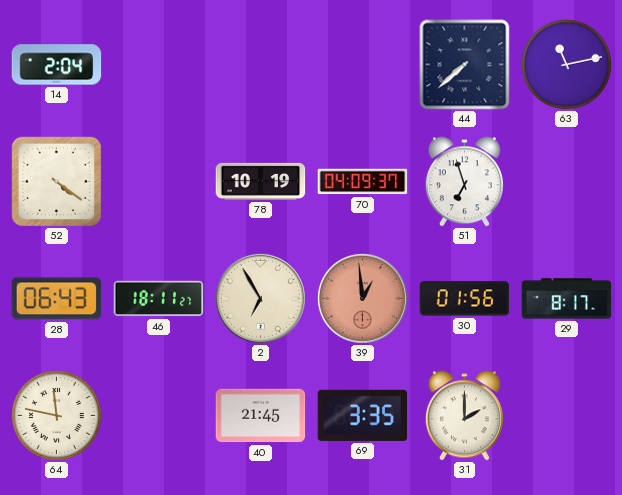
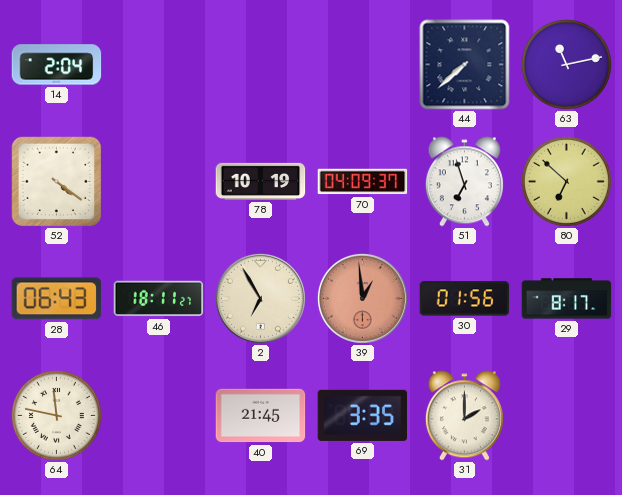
80: none -> 6:52
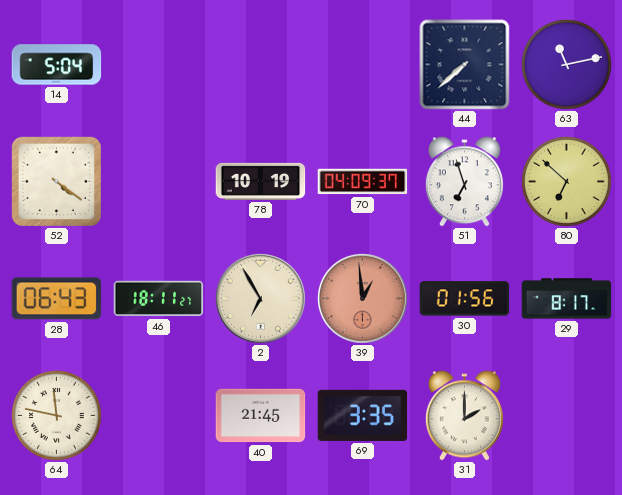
14: 2:04 -> 5:04
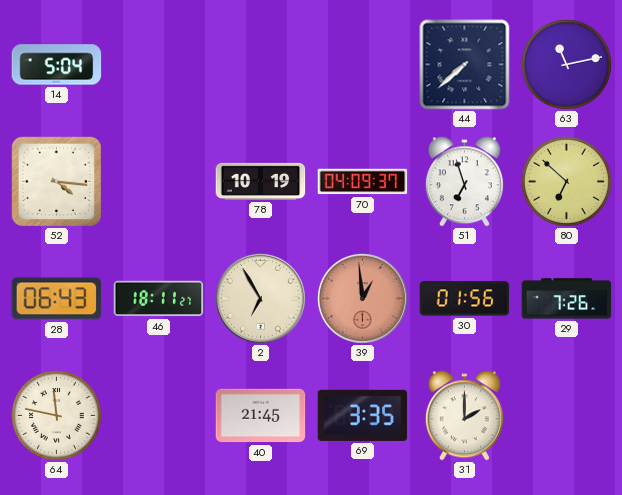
52: 4:21 -> 4:16
29: 8:17 -> 7:26
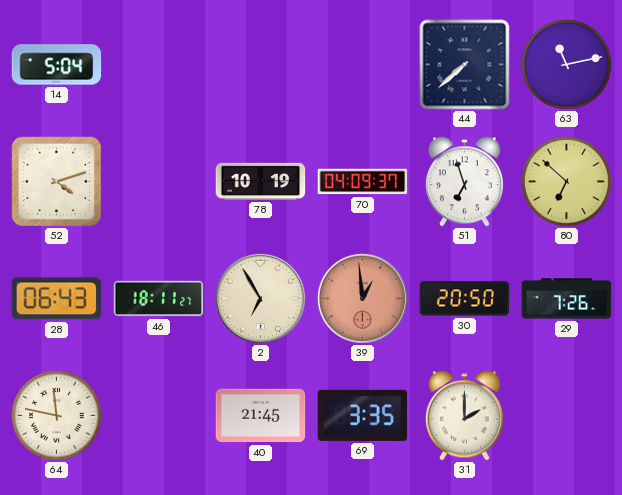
52: 4:16 -> 4:12
30: 01:56 -> 20:50
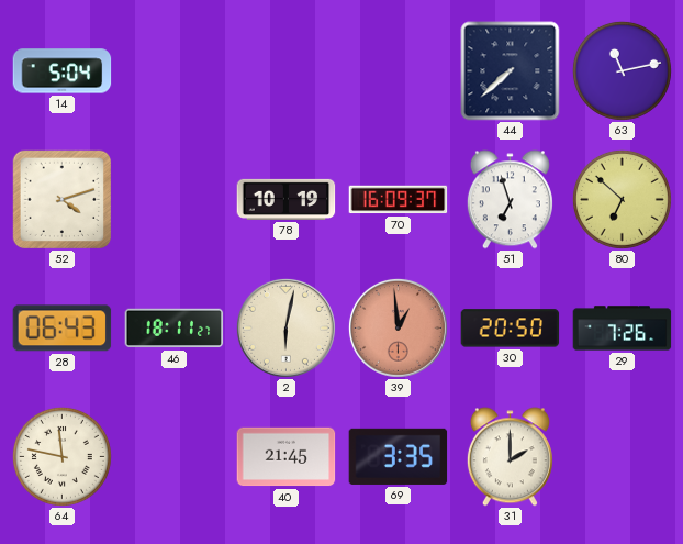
70: 04:09 -> 16:09
2: 6:55 -> 6:02
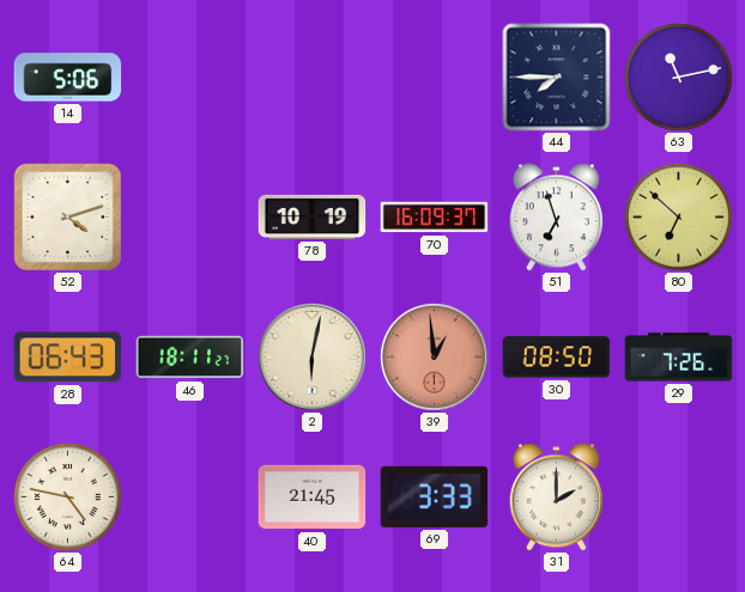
14: 5:04 -> 5:06
44: 7:38 -> 7:45
30: 20:50 -> 08:50
64: 11:47 -> 4:47
69: 3:35 -> 3:33
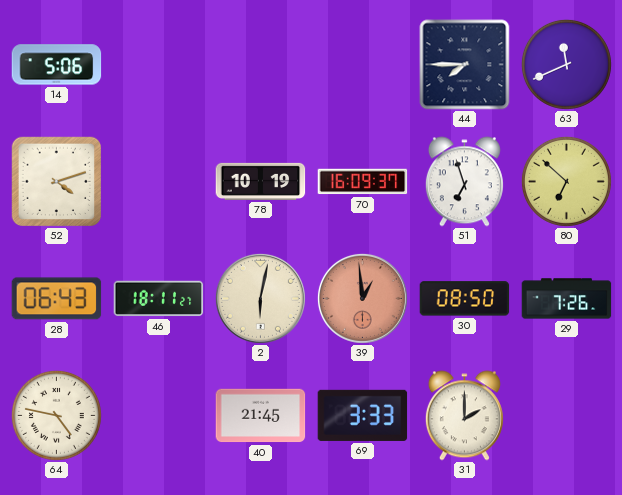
63: 11:13 -> 11:41
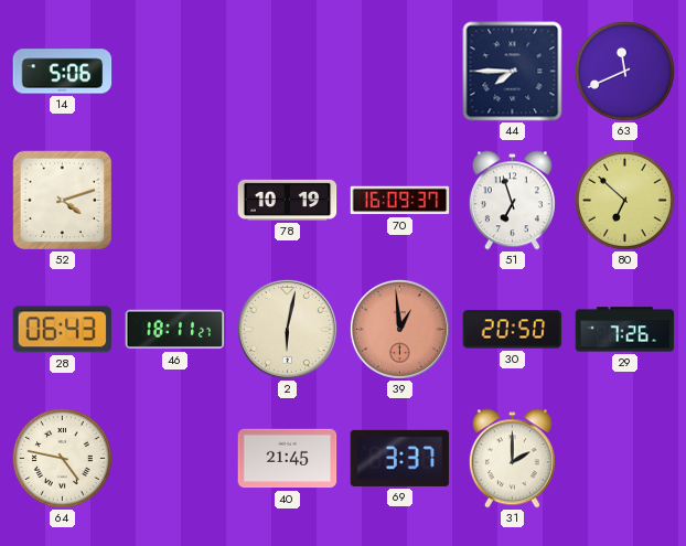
30: 08:50 -> 20:50
69: 3:33 -> 3:37
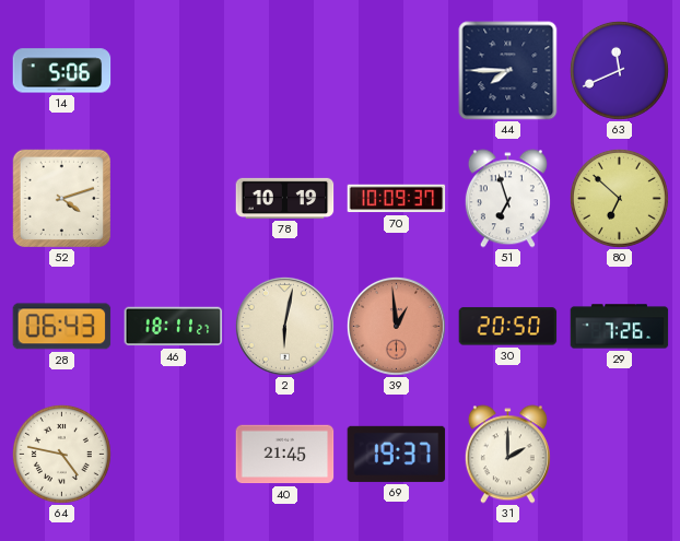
70: 16:09 -> 10:09
69: 3:37 -> 19:37
